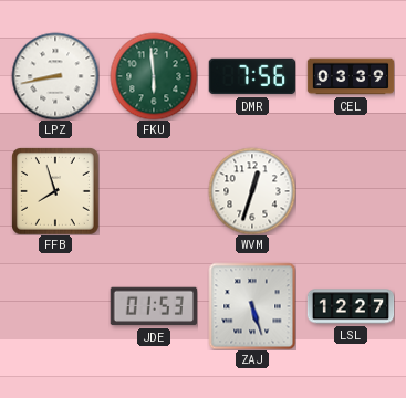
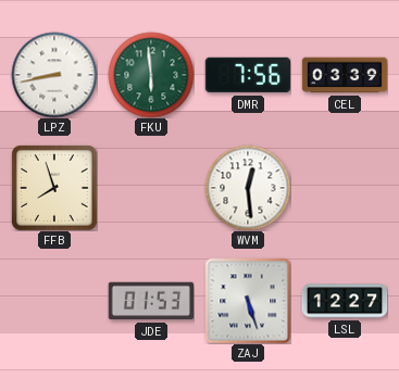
WVM: 12:33 -> 12:29
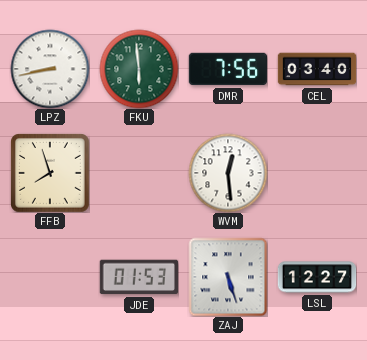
CEL: 03:39 -> 03:40
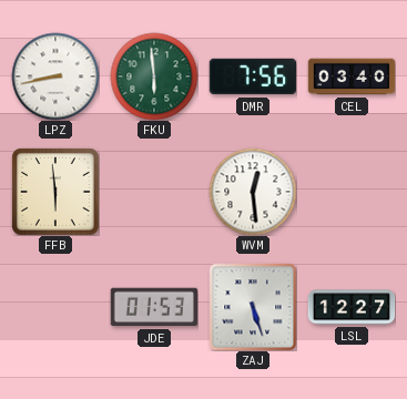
FFB: 7:57 -> 5:59
